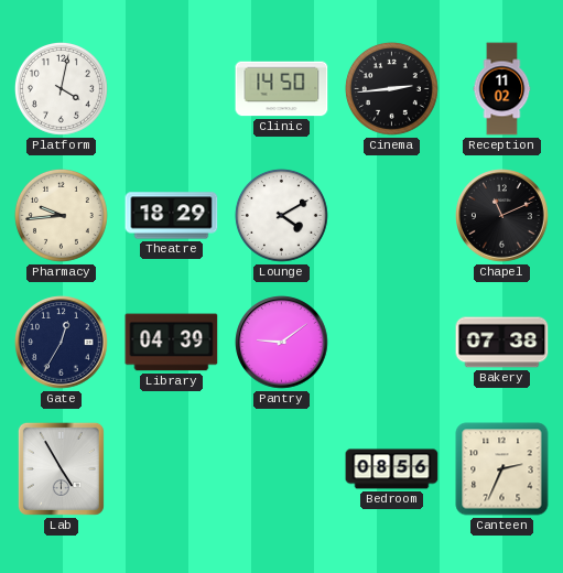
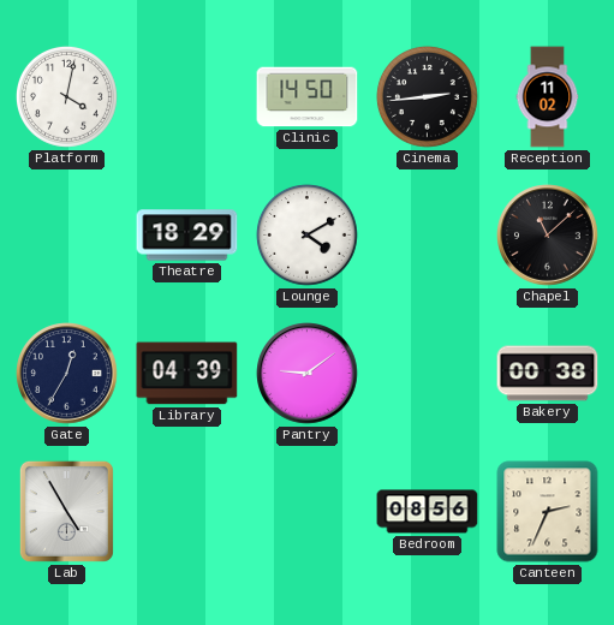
Pharmacy: 9:44 -> none
Chapel: 11:11 -> 11:08
Bakery: 07:38 -> 00:38
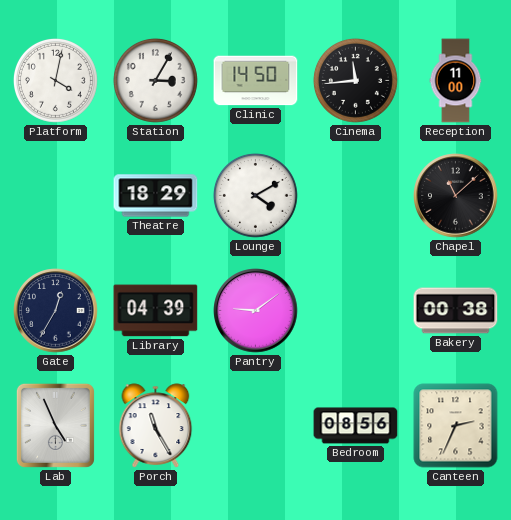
Station: none -> 3:05
Cinema: 2:44 -> 11:44
Reception: 11:02 -> 11:00
Lab: 4:55 -> 4:56
Porch: none -> 11:25
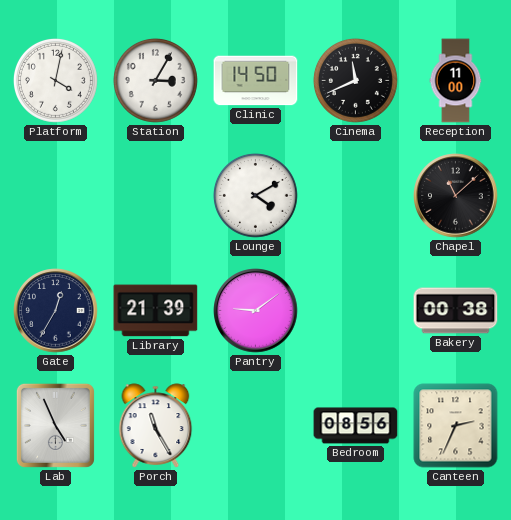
Cinema: 11:44 -> 11:41
Theatre: 18:29 -> none
Library: 04:39 -> 21:39
